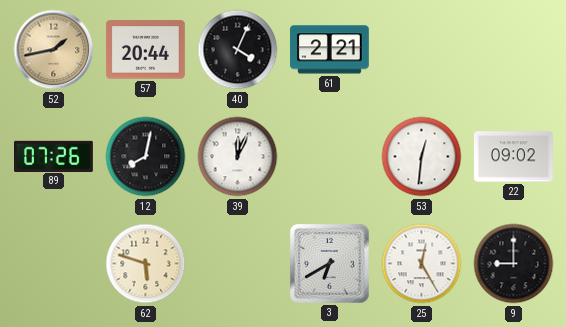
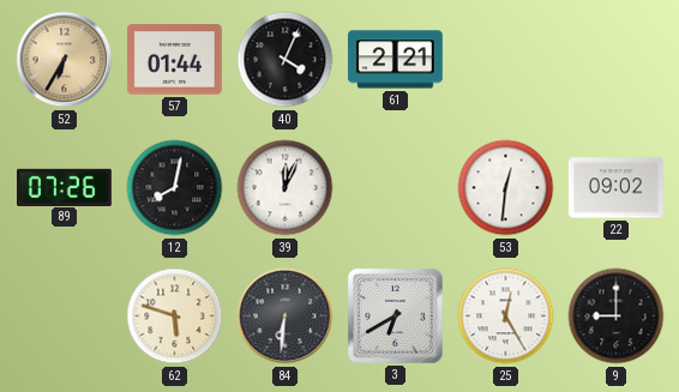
52: 1:43 -> 6:35
57: 20:44 -> 01:44
84: none -> 6:31
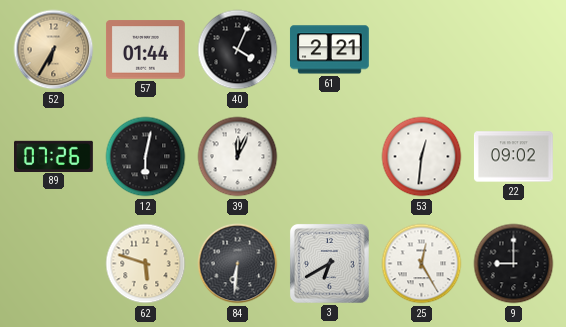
12: 8:02 -> 6:02
